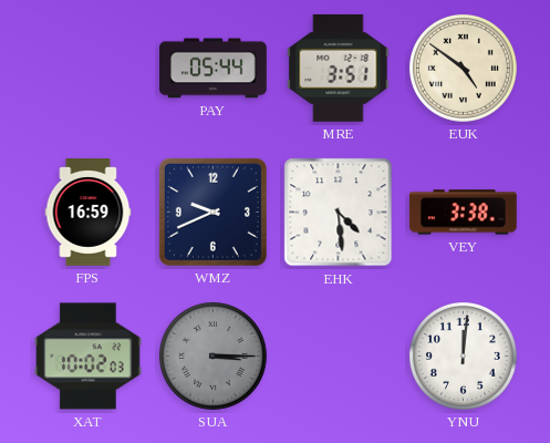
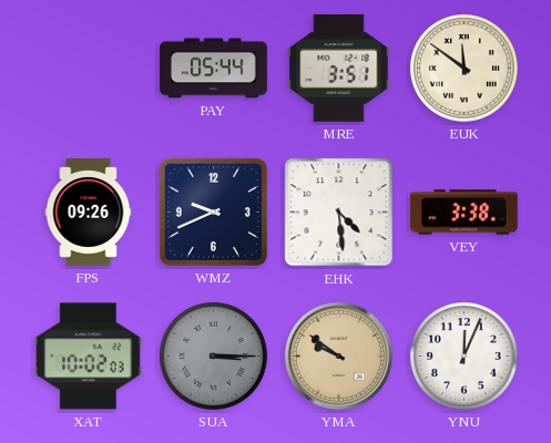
EUK: 4:51 -> 11:51
FPS: 16:59 -> 09:26
YMA: none -> 9:51
YNU: 12:01 -> 12:04
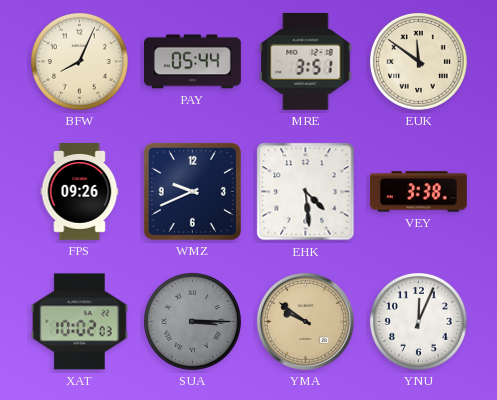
BFW: none -> 8:04
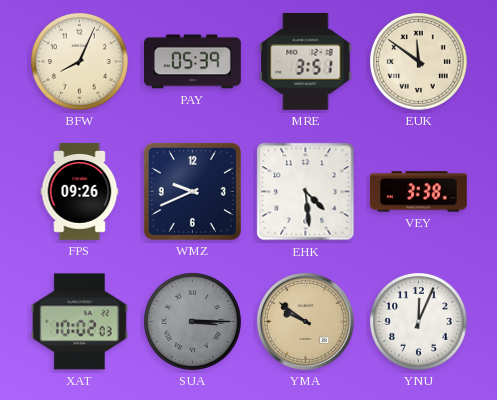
PAY: 05:44 -> 05:39
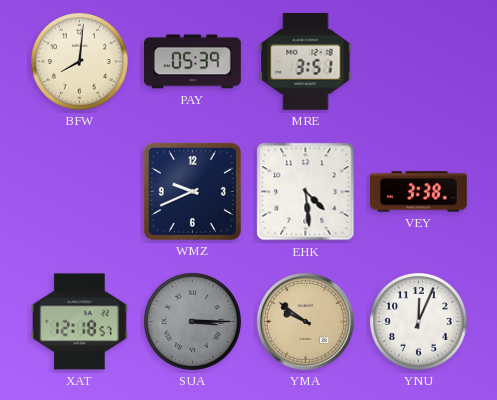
BFW: 8:04 -> 8:01
EUK: 11:51 -> none
FPS: 09:26 -> none
XAT: 10:02 -> 12:18
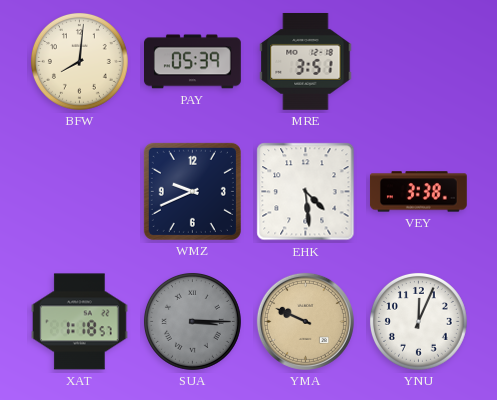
XAT: 12:18 -> 1:18
YMA: 9:51 -> 9:49
